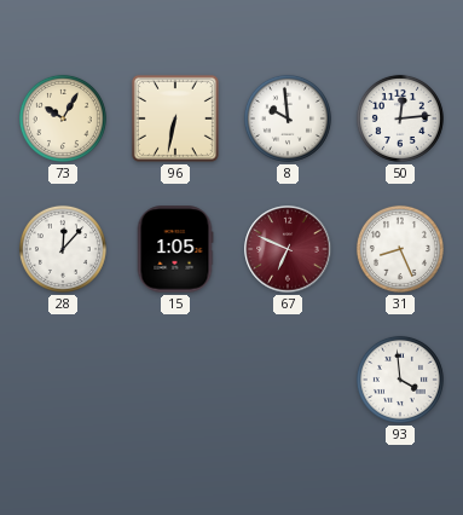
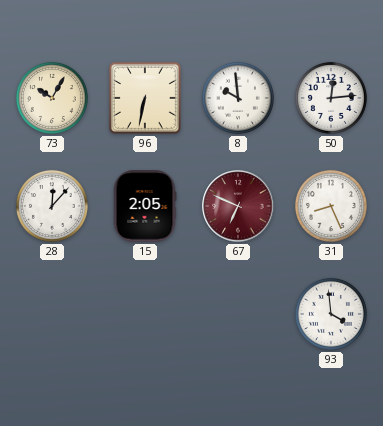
15: 1:05 -> 2:05
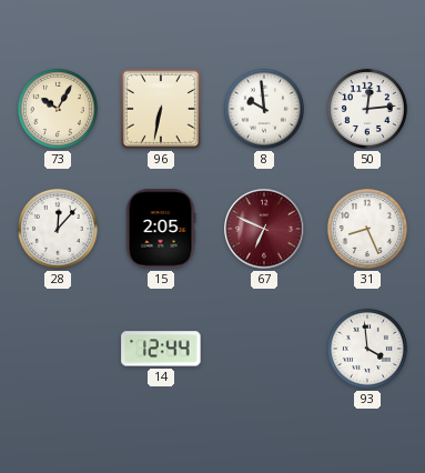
14: none -> 12:44
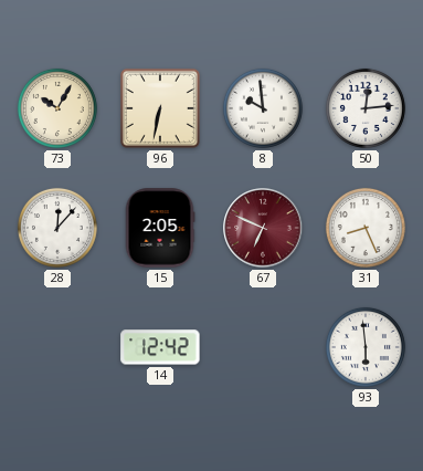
14: 12:44 -> 12:42
93: 3:59 -> 5:59
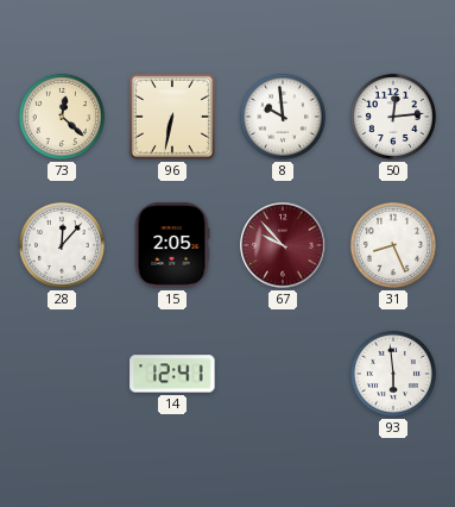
73: 10:05 -> 12:22
67: 6:49 -> 9:53
14: 12:42 -> 12:41
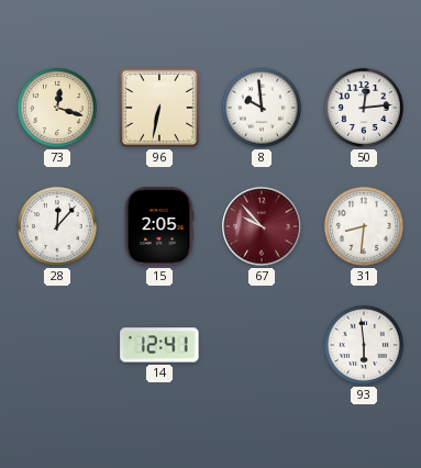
73: 12:22 -> 12:18
31: 8:26 -> 8:31
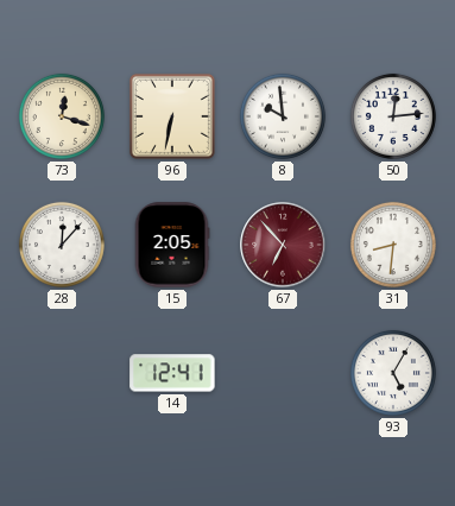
67: 9:53 -> 6:53
93: 5:59 -> 5:05
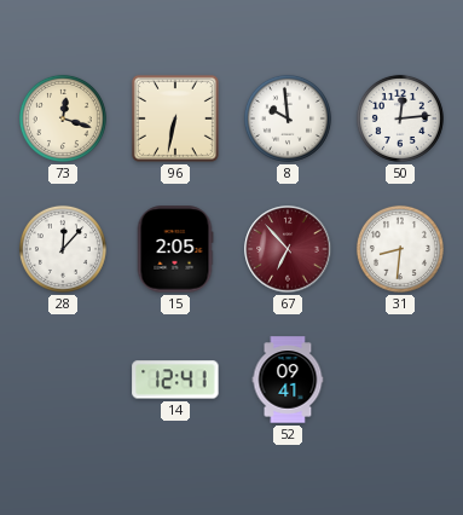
52: none -> 09:41
93: 5:05 -> none
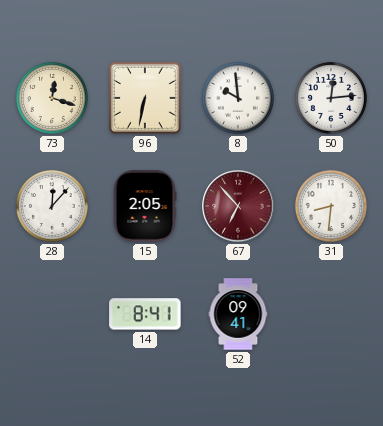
14: 12:41 -> 8:41
